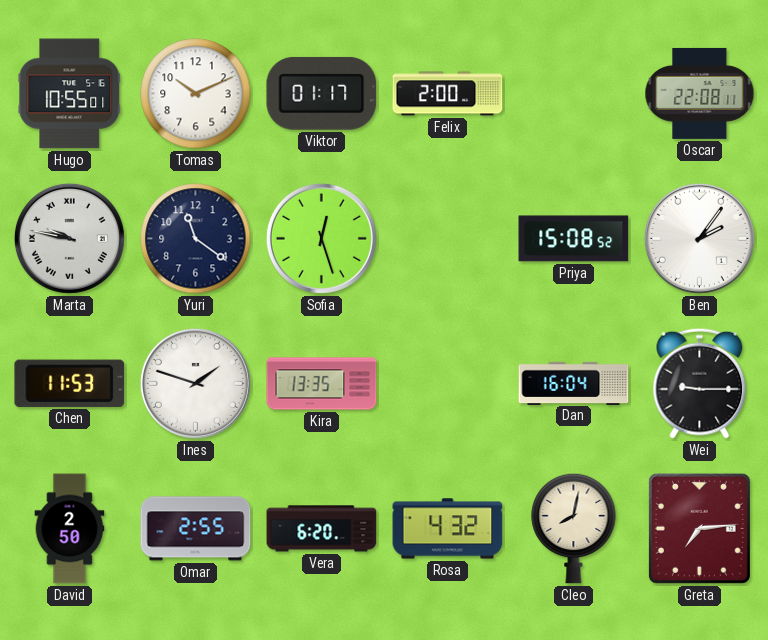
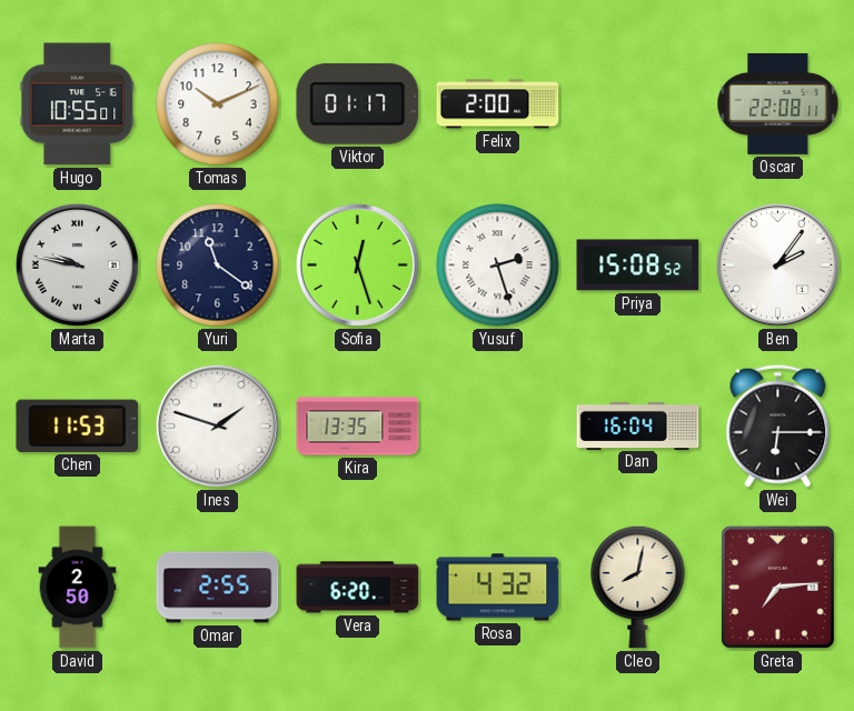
Yusuf: none -> 2:27
Wei: 9:15 -> 6:15
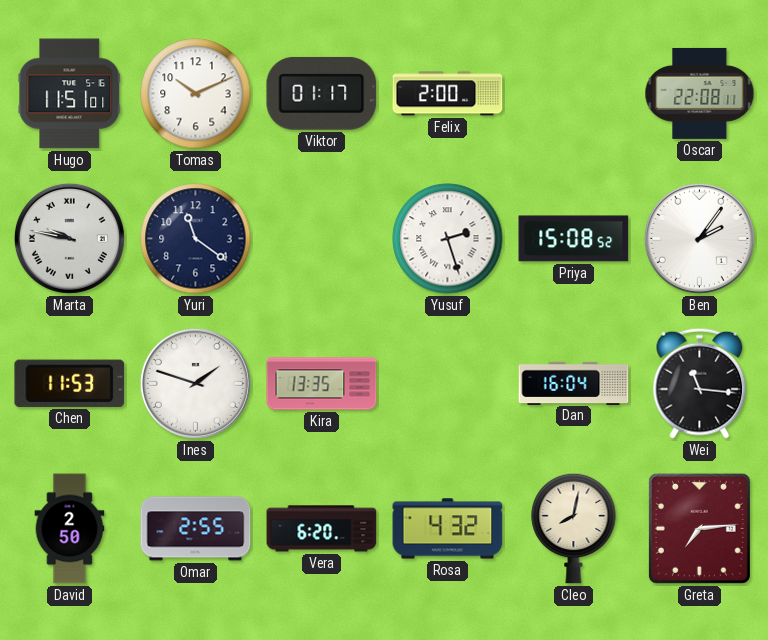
Hugo: 10:55 -> 11:51
Sofia: 12:27 -> none
Wei: 6:15 -> 11:16
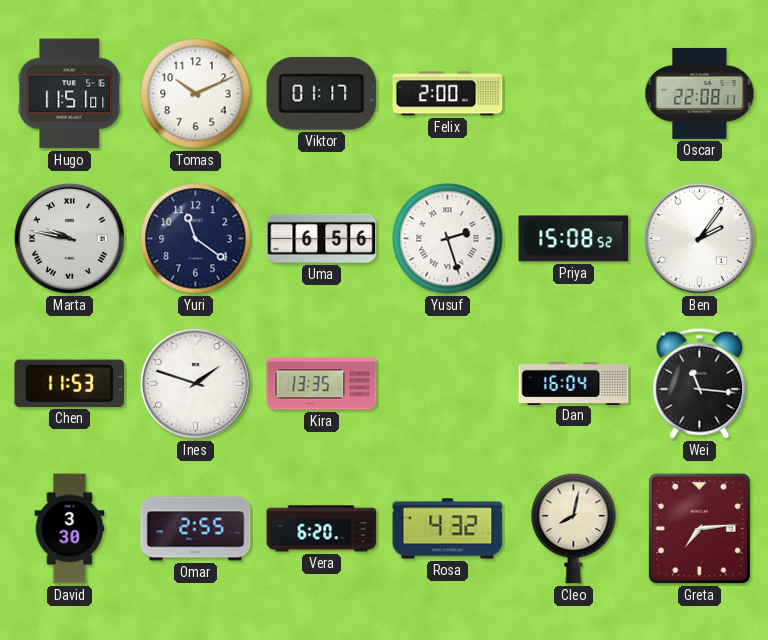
Uma: none -> 6:56
David: 2:50 -> 3:30
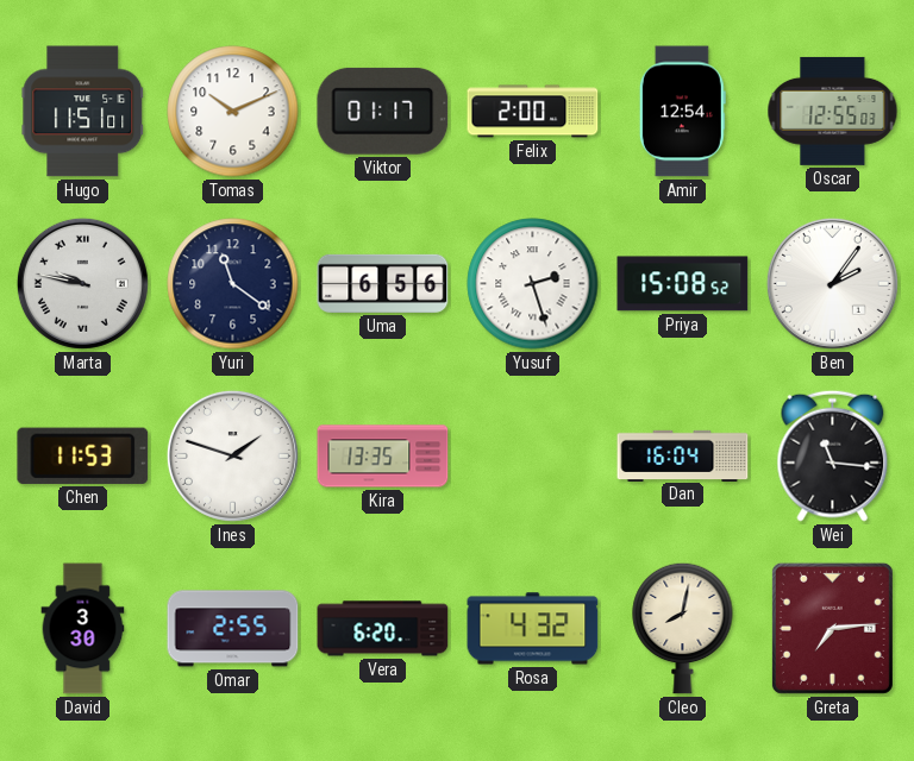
Amir: none -> 12:54
Oscar: 22:08 -> 12:55
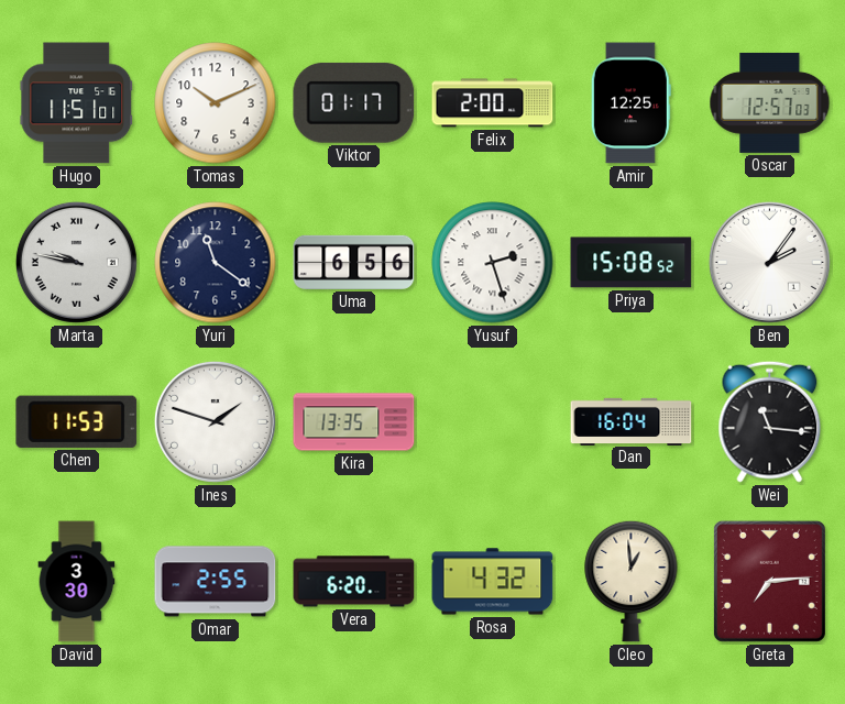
Amir: 12:54 -> 12:25
Oscar: 12:55 -> 12:57
Cleo: 8:02 -> 12:59
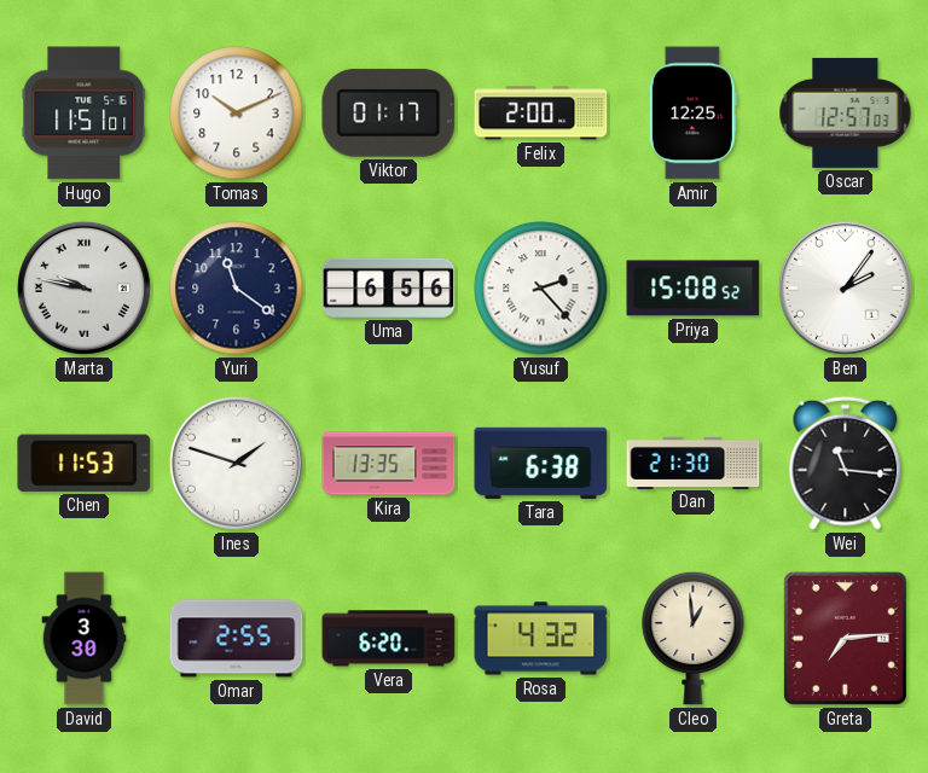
Yusuf: 2:27 -> 2:23
Tara: none -> 6:38
Dan: 16:04 -> 21:30
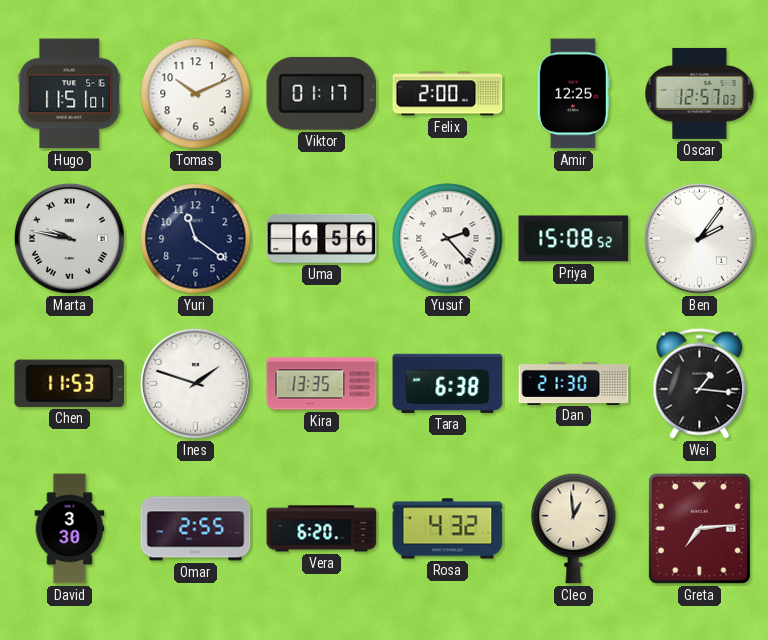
Wei: 11:16 -> 1:16
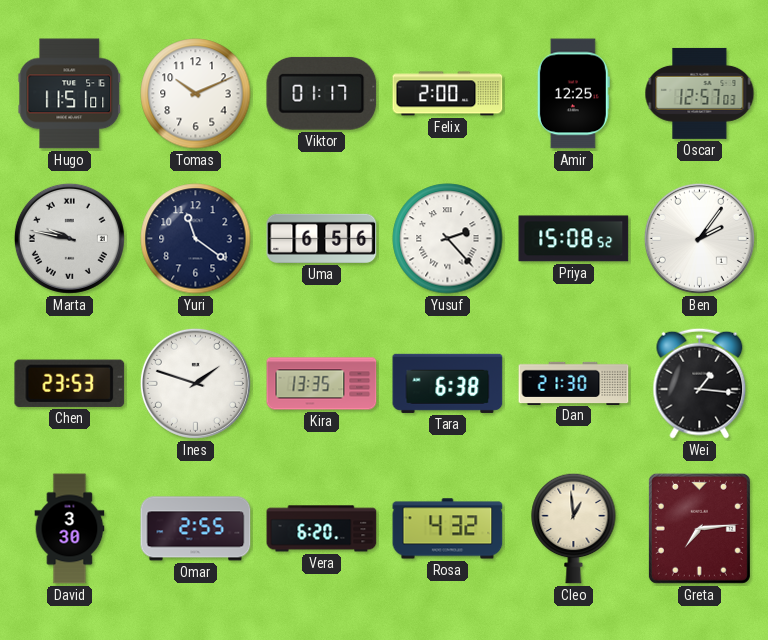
Chen: 11:53 -> 23:53
